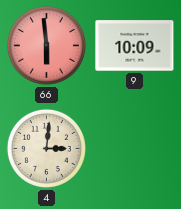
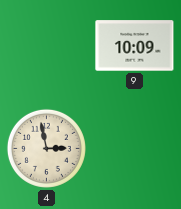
66: 5:59 -> none
4: 3:01 -> 2:58
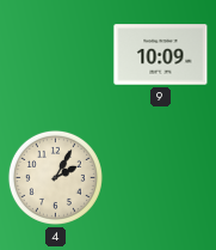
4: 2:58 -> 2:05
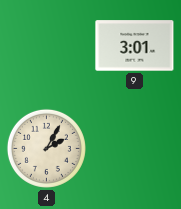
9: 10:09 -> 3:01
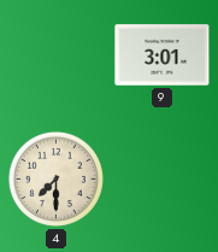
4: 2:05 -> 7:30
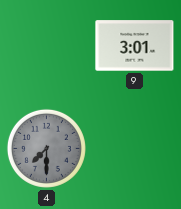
4 dial: cream -> grey
